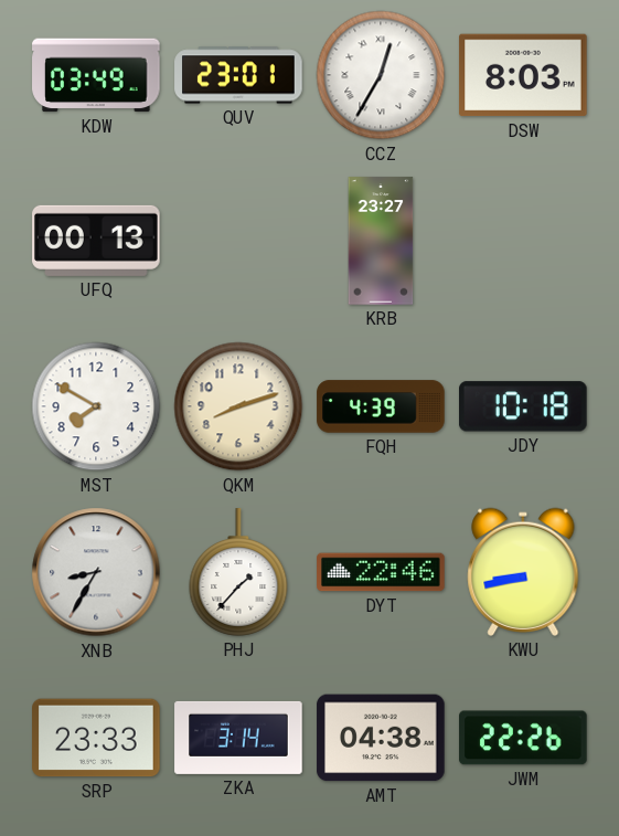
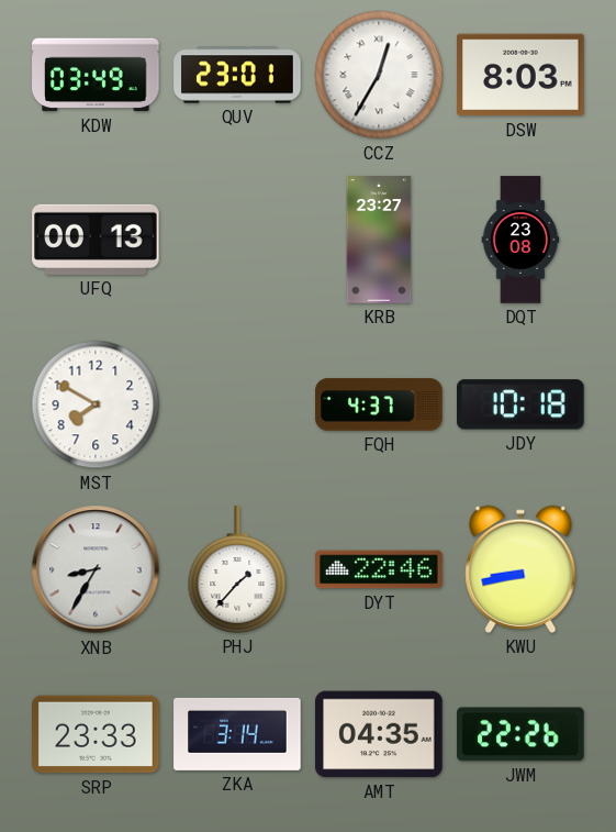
DQT: none -> 23:08
QKM: 8:12 -> none
FQH: 4:39 -> 4:37
AMT: 04:38 -> 04:35
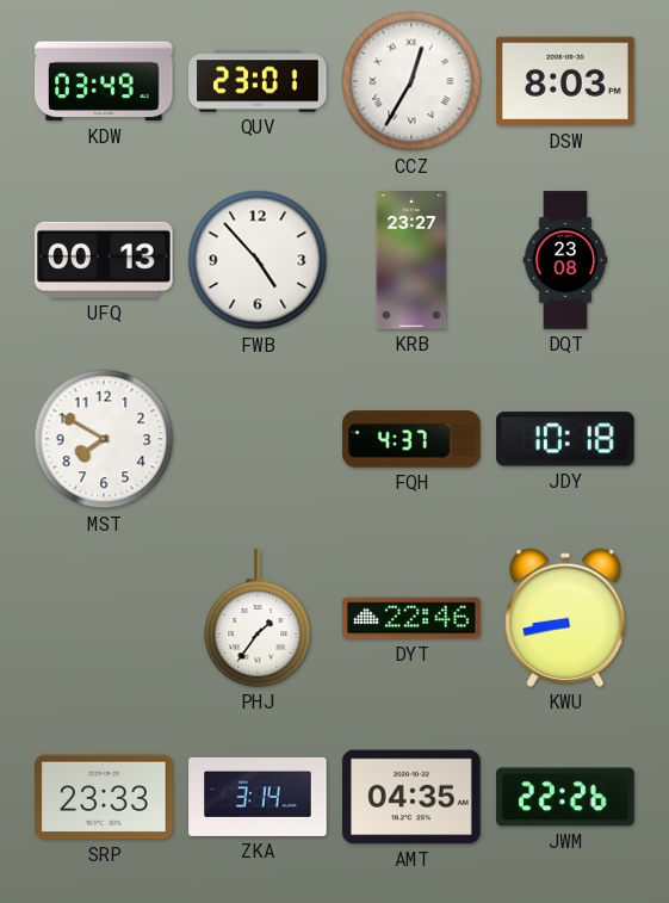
FWB: none -> 4:53
XNB: 8:35 -> none
PHJ: 1:37 -> 1:36
